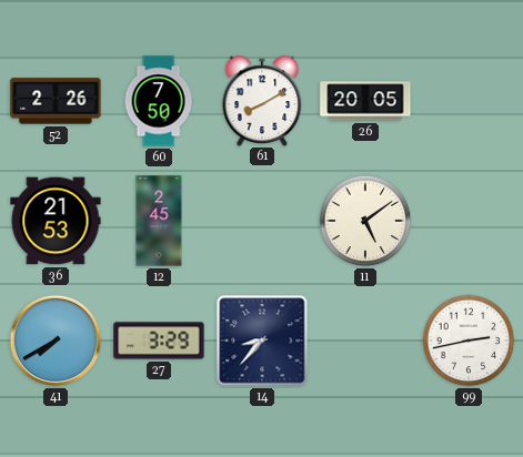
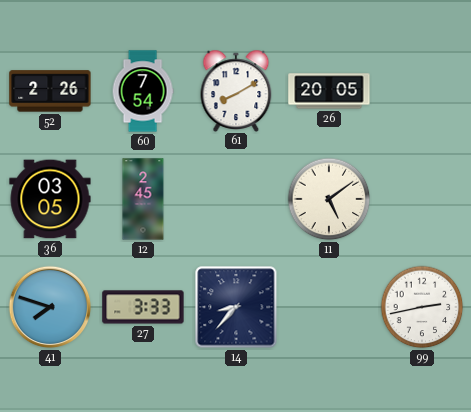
60: 7:50 -> 7:54
36: 21:53 -> 03:05
41: 7:40 -> 7:48
27: 3:29 -> 3:33
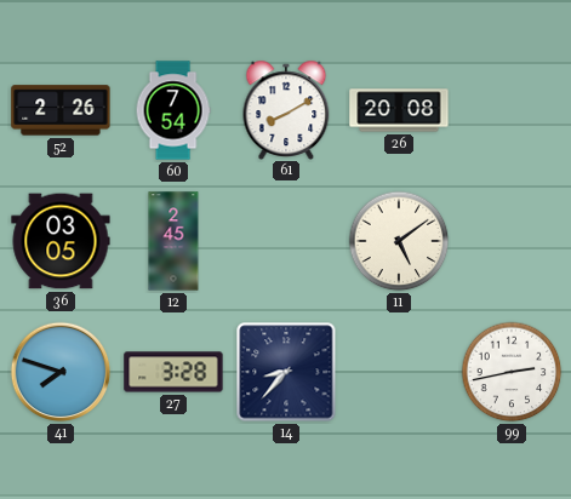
26: 20:05 -> 20:08
27: 3:33 -> 3:28
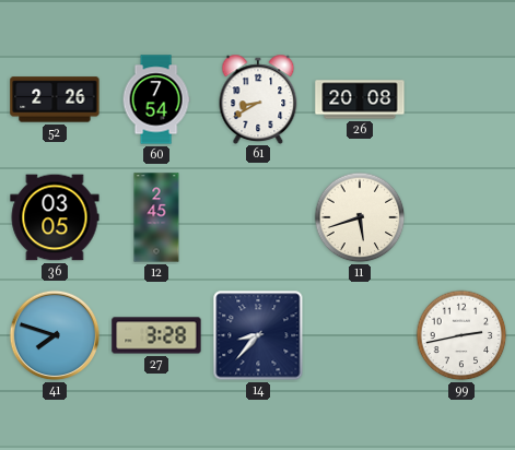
61: 8:10 -> 8:40
11: 5:09 -> 5:42
